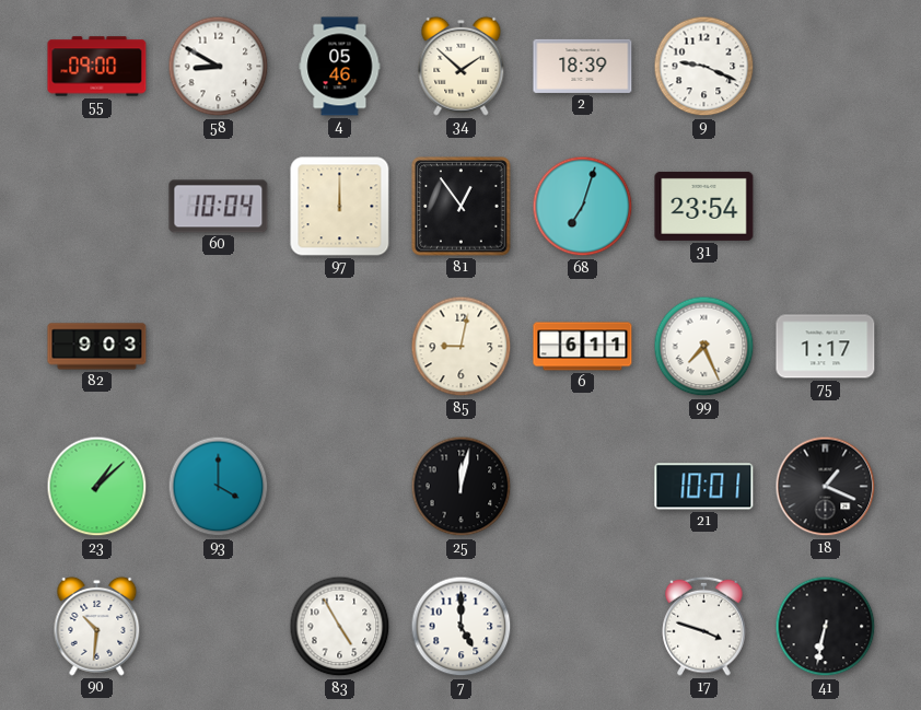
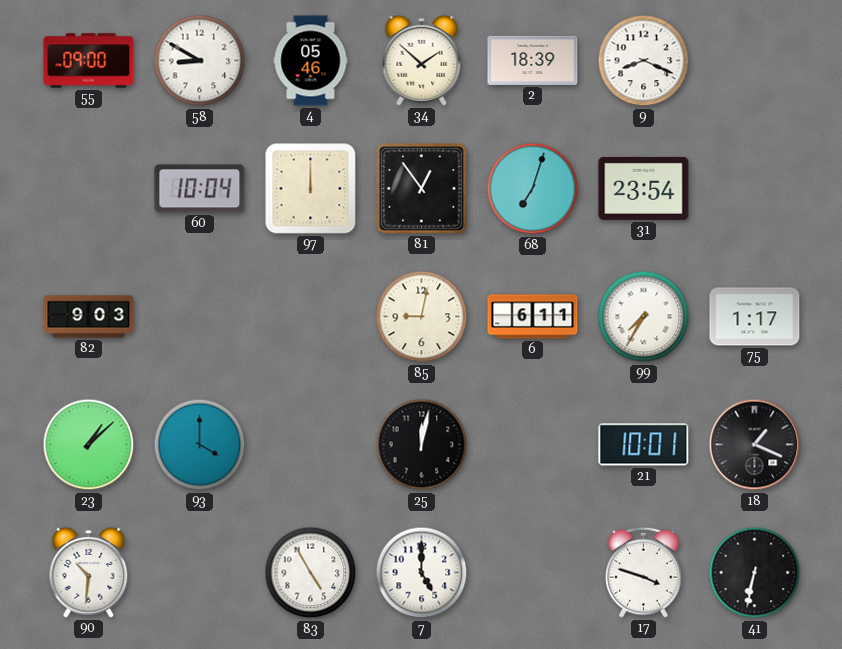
9: 9:19 -> 8:19
99: 7:26 -> 7:35
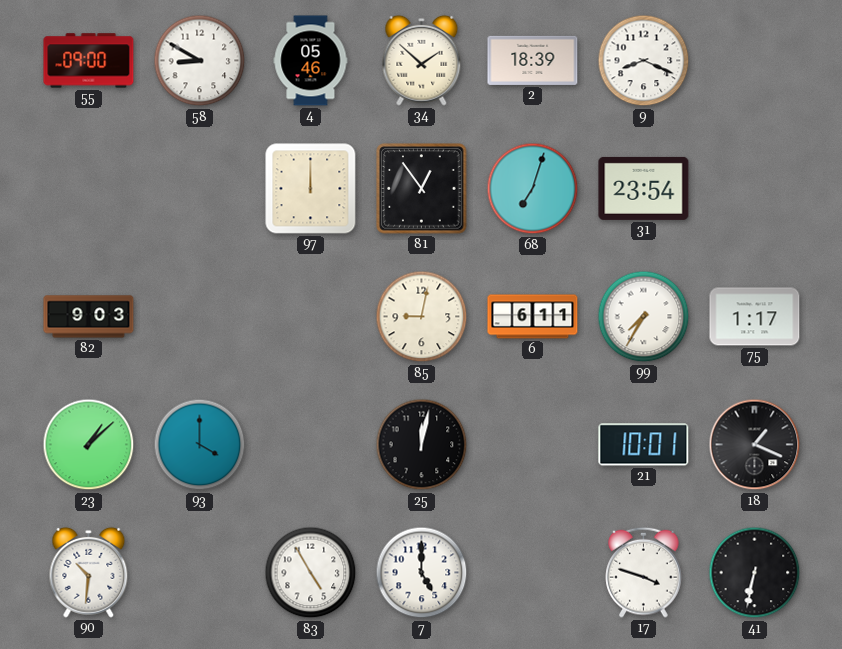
60: 10:04 -> none
